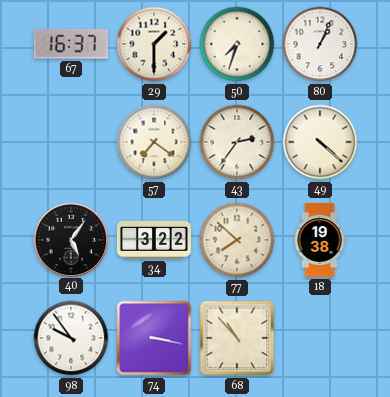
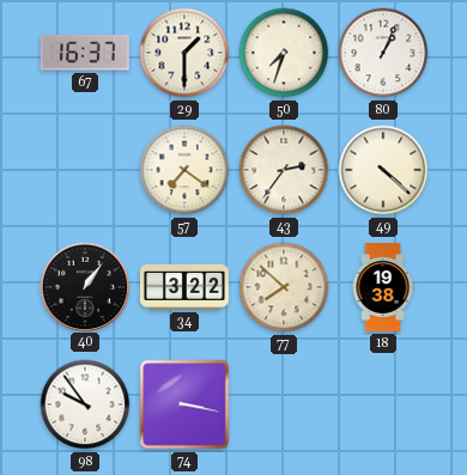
40: 5:06 -> 1:06
68: 10:53 -> none
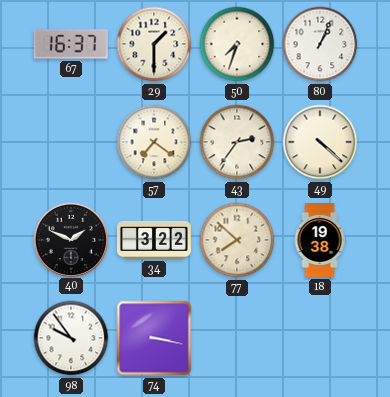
40: 1:06 -> 1:49
